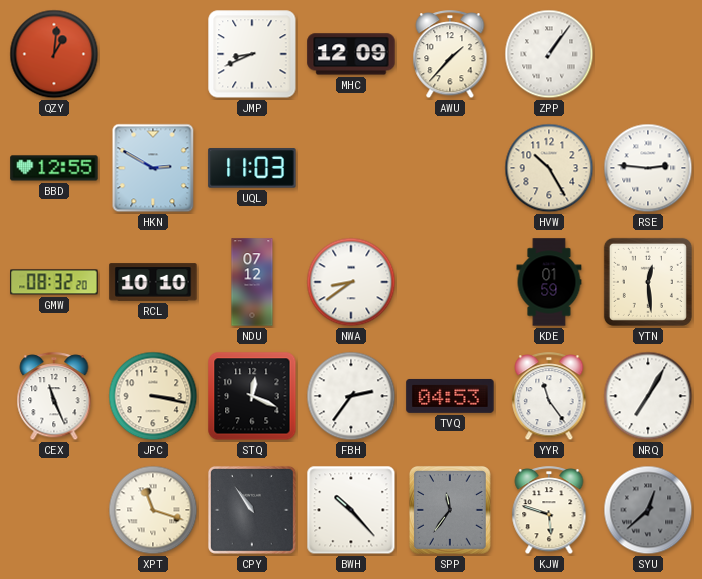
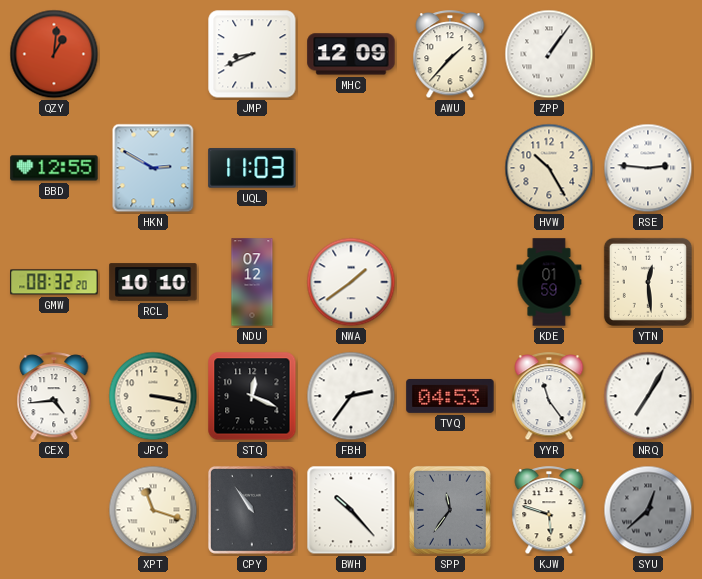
NWA: 8:39 -> 1:39
CEX: 11:26 -> 4:44
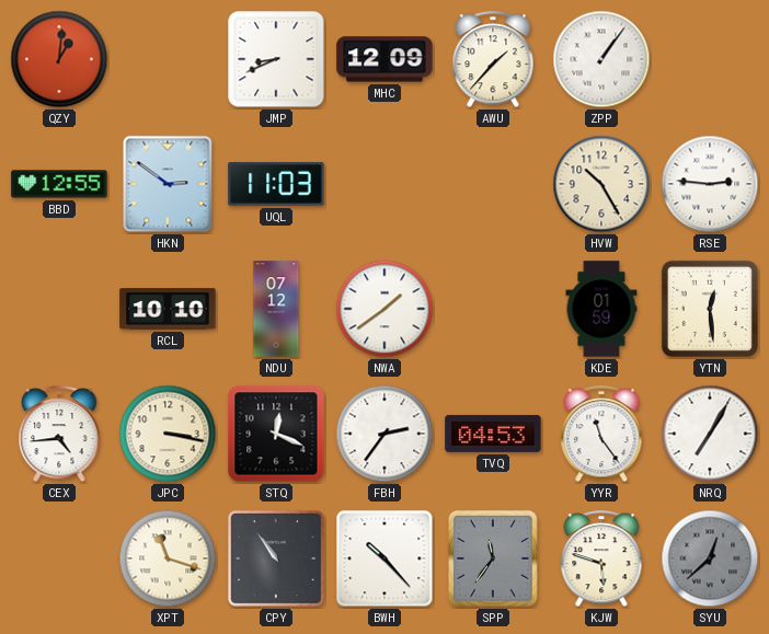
HKN: 2:50 -> 2:51
GMW: 08:32 -> none
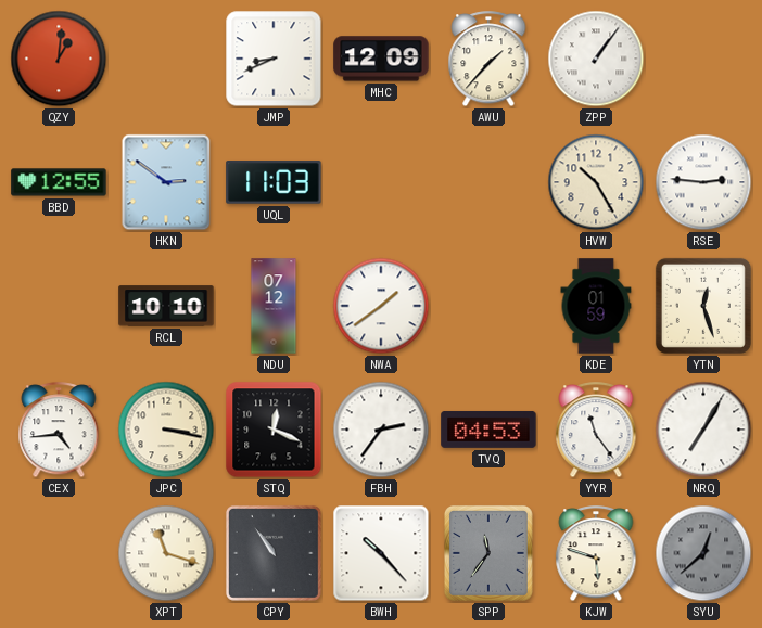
YTN: 12:29 -> 12:27
